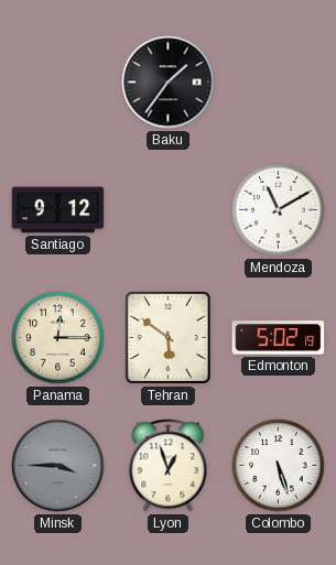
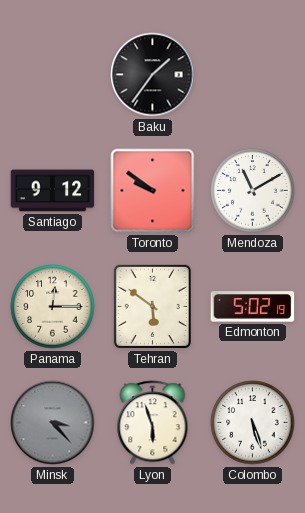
Toronto: none -> 9:51
Minsk: 3:45 -> 3:23
Lyon: 12:57 -> 5:57
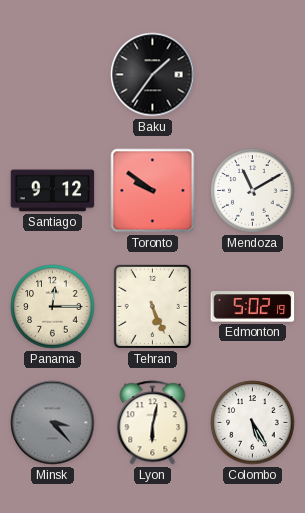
Tehran: 5:51 -> 5:26
Lyon: 5:57 -> 6:02
Colombo: 5:27 -> 5:25
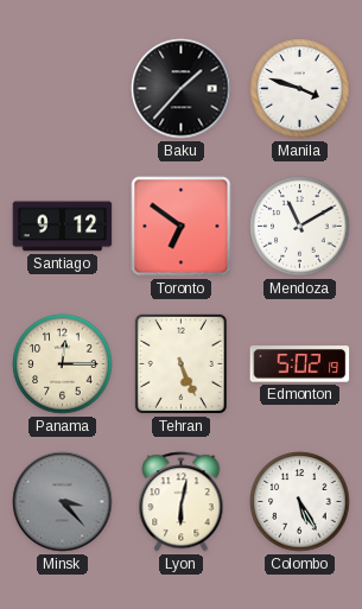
Baku: 1:36 -> 1:37
Manila: none -> 3:48
Toronto: 9:51 -> 6:51
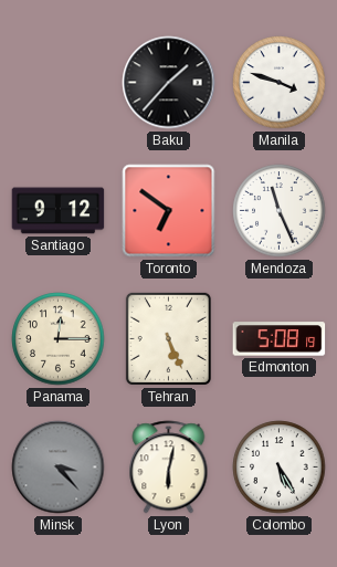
Mendoza: 11:10 -> 11:26
Edmonton: 5:02 -> 5:08
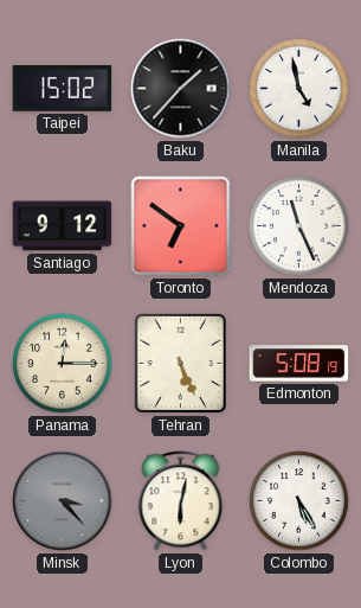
Taipei: none -> 15:02
Manila: 3:48 -> 4:58
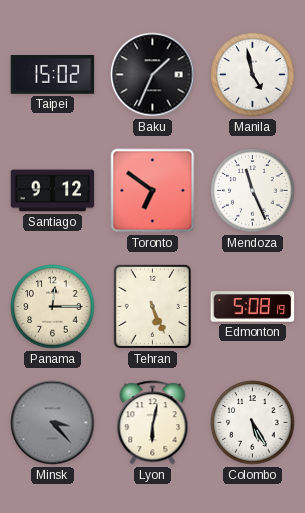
Baku: 1:37 -> 1:34
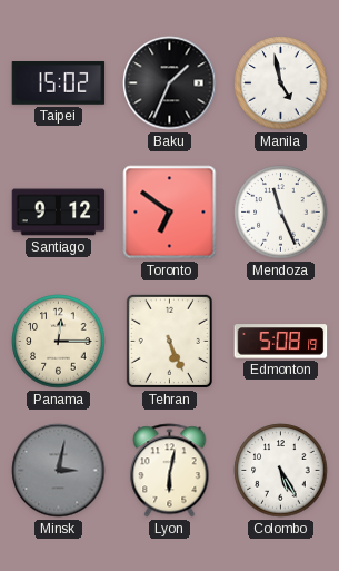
Minsk: 3:23 -> 3:02
